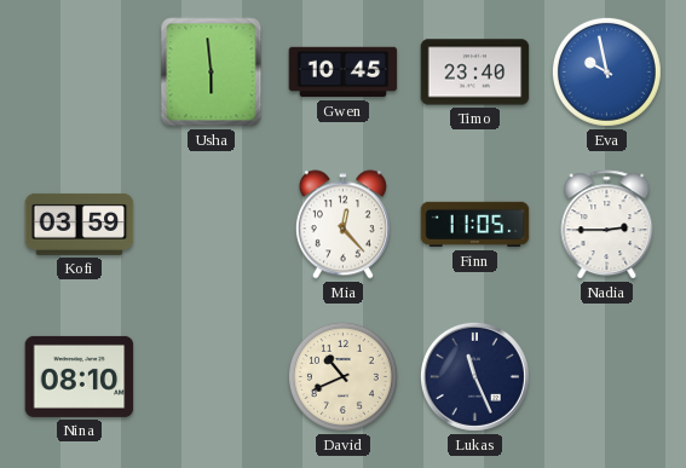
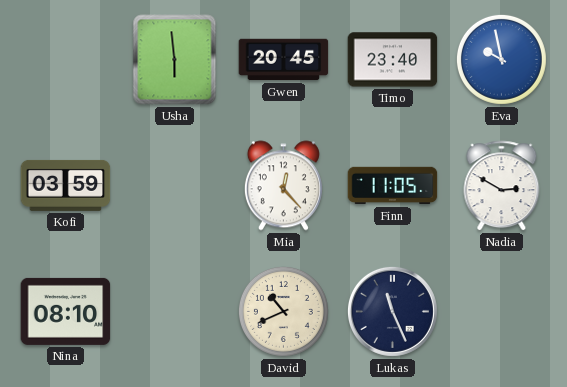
Gwen: 10:45 -> 20:45
Nadia: 2:45 -> 2:50
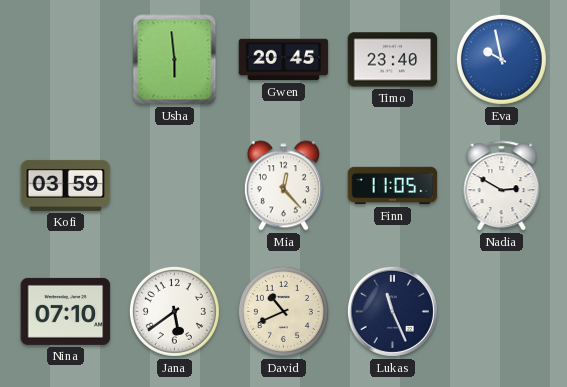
Nina: 08:10 -> 07:10
Jana: none -> 5:39
